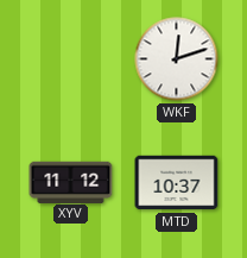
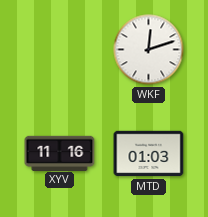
XYV: 11:12 -> 11:16
MTD: 10:37 -> 01:03
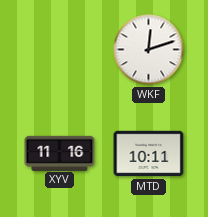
MTD: 01:03 -> 10:11
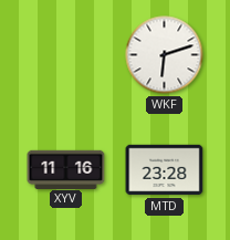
WKF: 12:12 -> 6:12
MTD: 10:11 -> 23:28
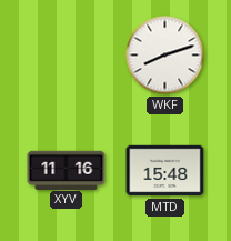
WKF: 6:12 -> 8:12
MTD: 23:28 -> 15:48
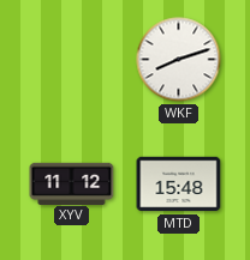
XYV: 11:16 -> 11:12
